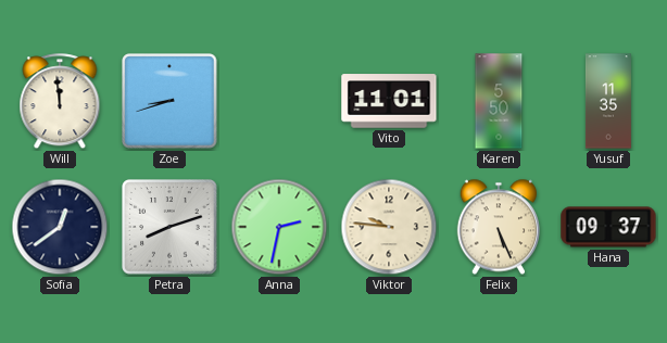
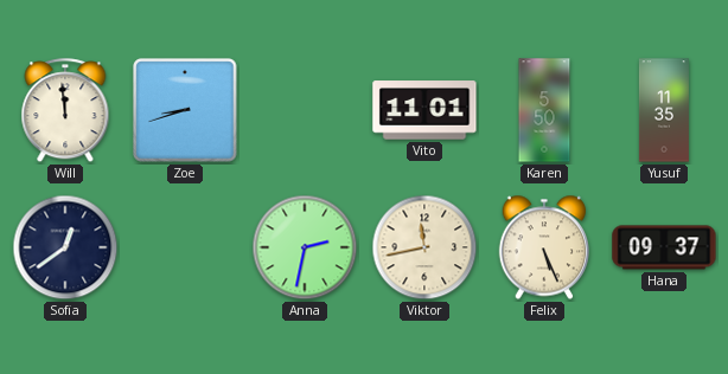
Petra: 8:12 -> none
Viktor: 9:46 -> 11:43
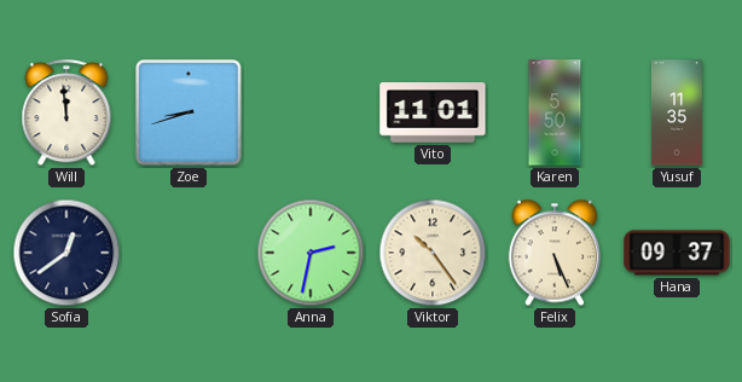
Viktor: 11:43 -> 10:24
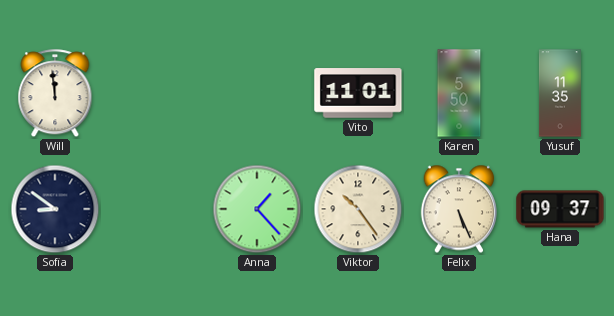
Zoe: 8:42 -> none
Sofia: 12:39 -> 8:51
Anna: 2:32 -> 1:23
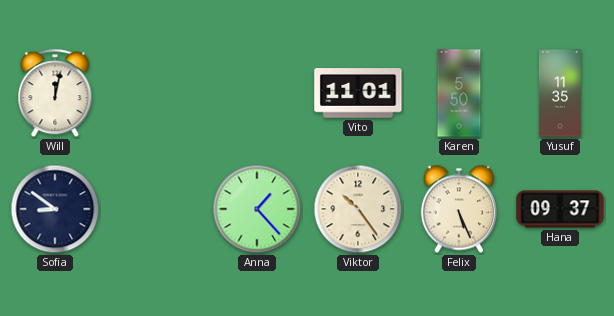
Will: 11:59 -> 12:02
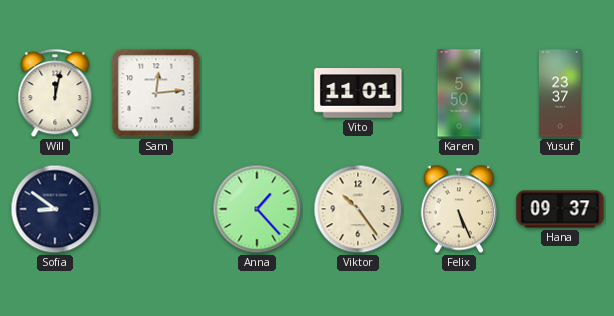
Sam: none -> 12:14
Yusuf: 11:35 -> 23:37
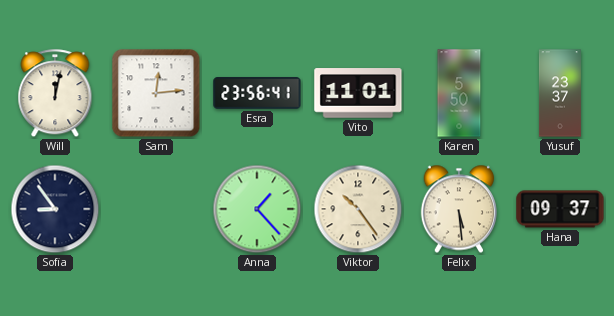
Esra: none -> 23:56
Sofia: 8:51 -> 8:54
Felix: 5:26 -> 5:29
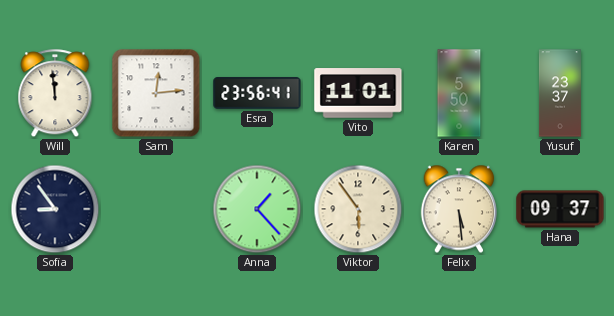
Will: 12:02 -> 11:59
Viktor: 10:24 -> 5:54
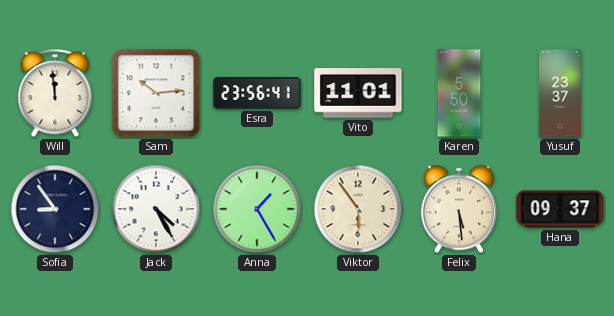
Sam: 12:14 -> 10:14
Jack: none -> 4:25
Anna: 1:23 -> 1:25
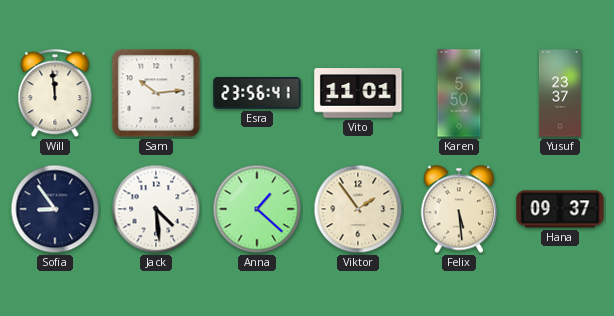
Jack: 4:25 -> 4:29
Anna: 1:25 -> 1:22
Viktor: 5:54 -> 1:54
